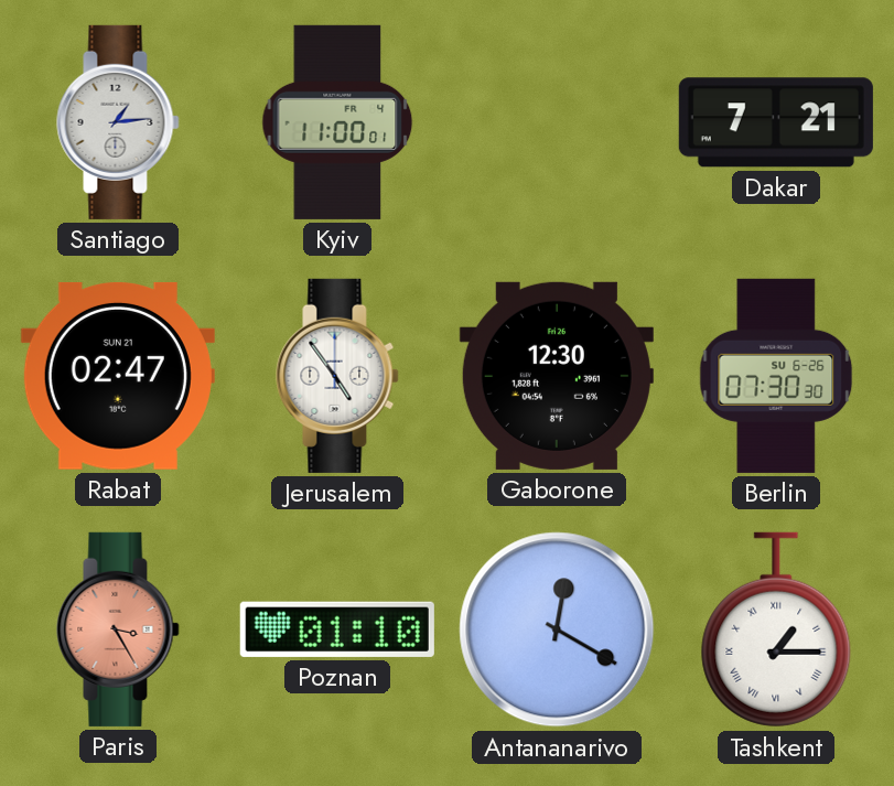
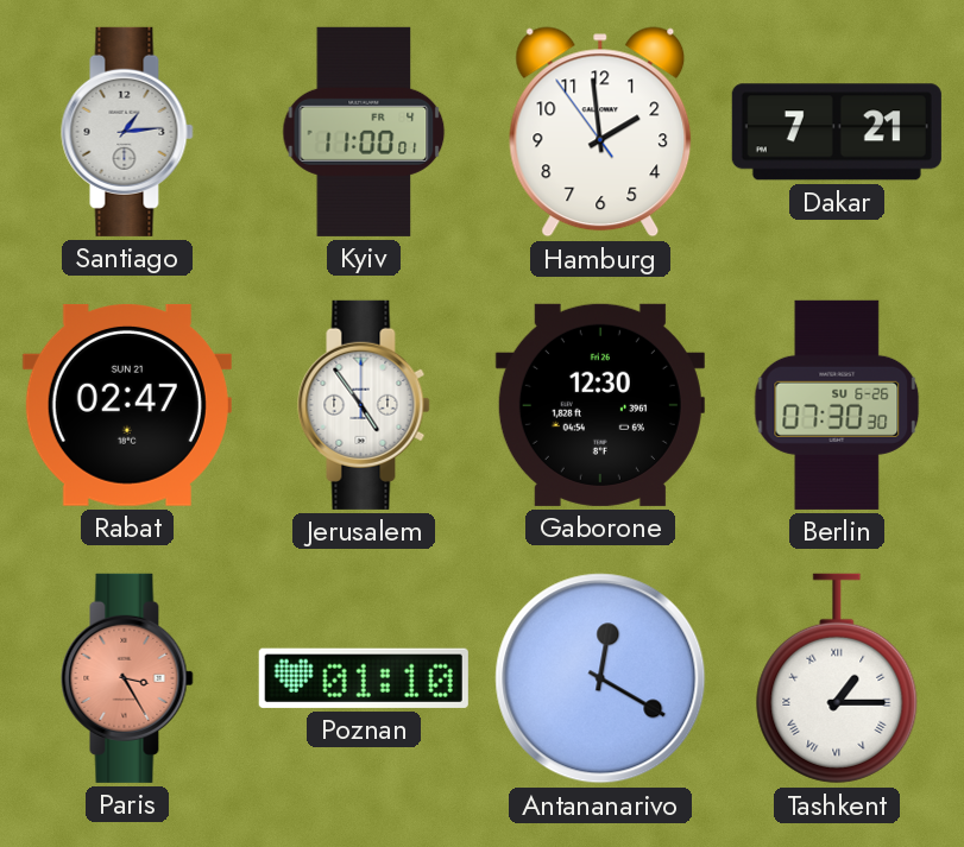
Hamburg: none -> 1:58
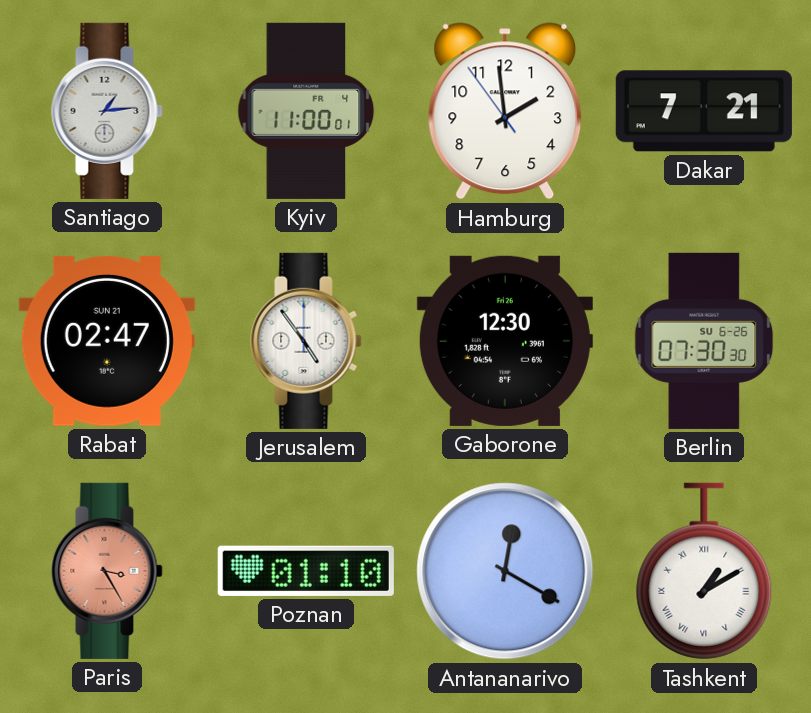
Tashkent: 1:15 -> 1:10
